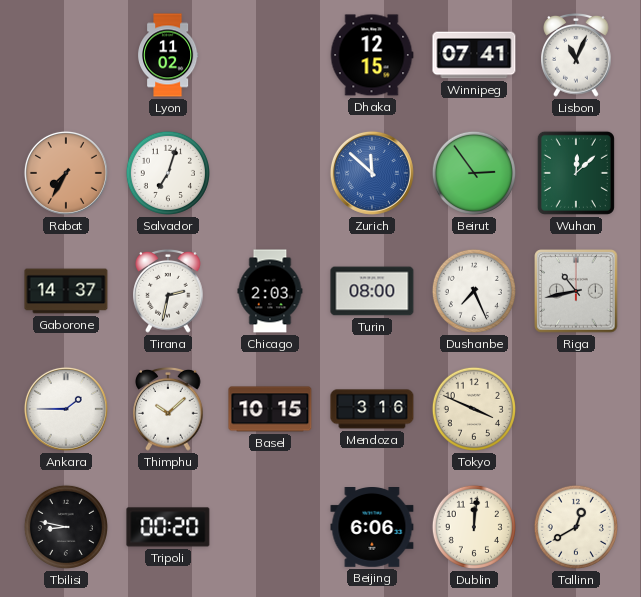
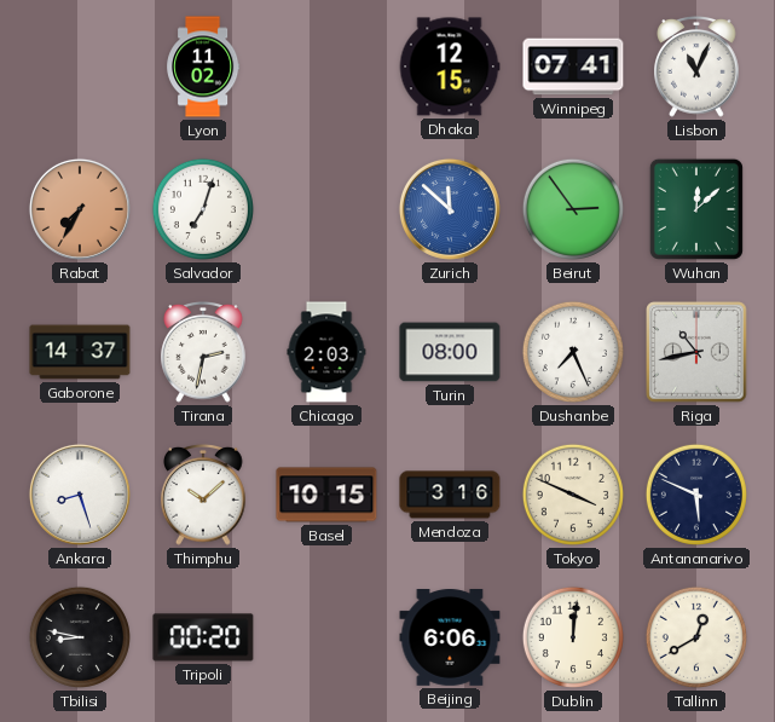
Ankara: 1:45 -> 8:27
Antananarivo: none -> 5:49
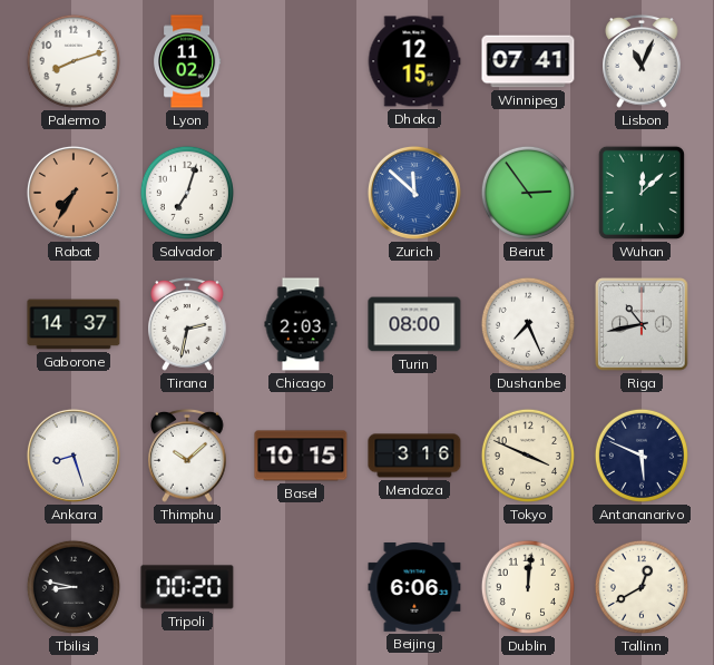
Palermo: none -> 8:12
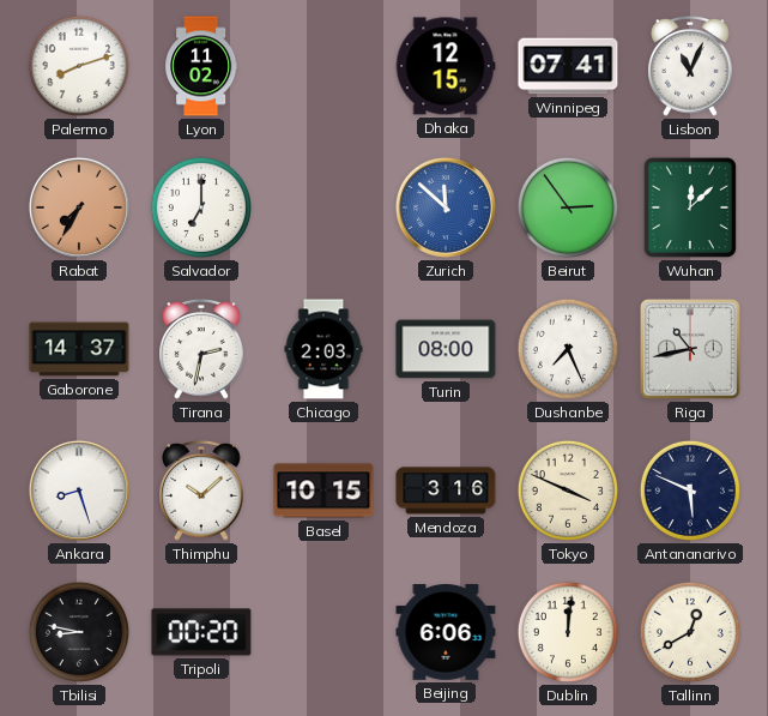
Salvador: 7:03 -> 7:00
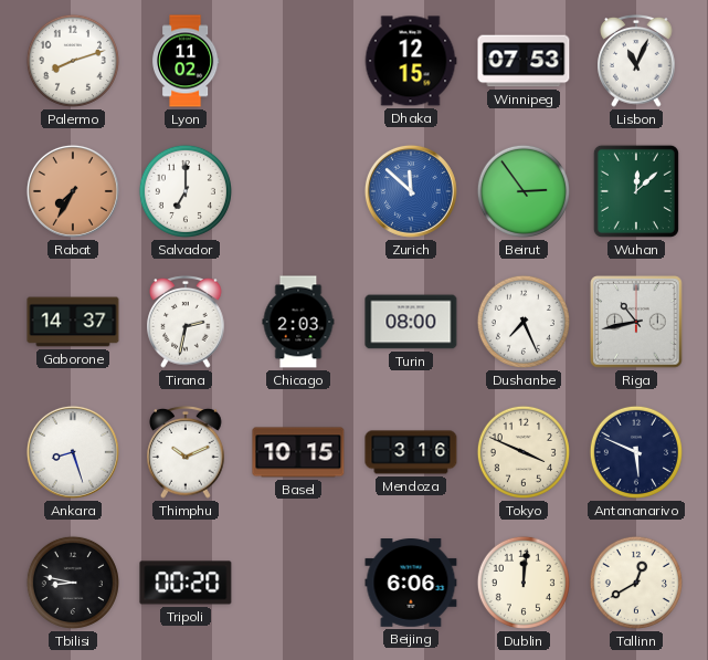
Winnipeg: 07:41 -> 07:53
Thimphu: 10:08 -> 10:11
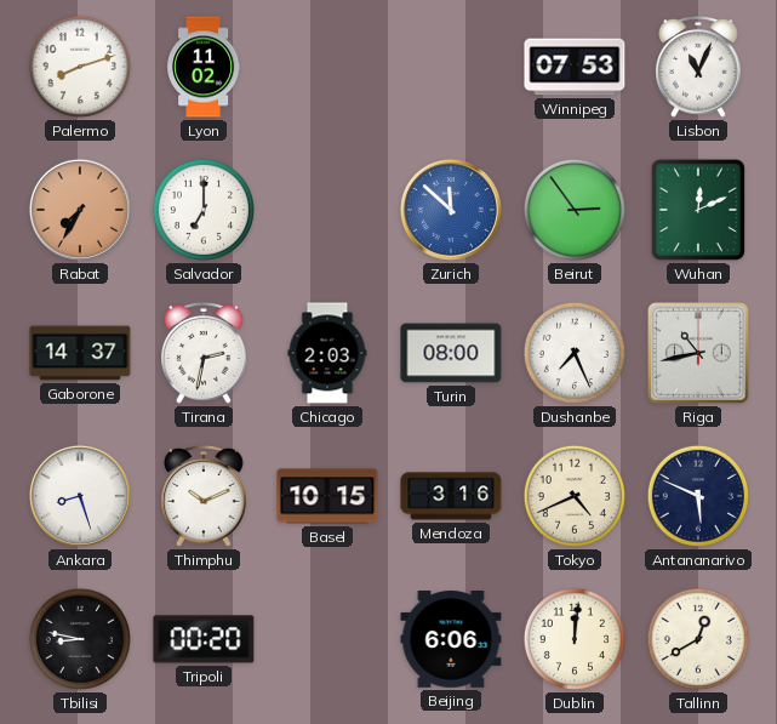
Dhaka: 12:15 -> none
Wuhan: 12:08 -> 12:11
Tokyo: 3:49 -> 4:41
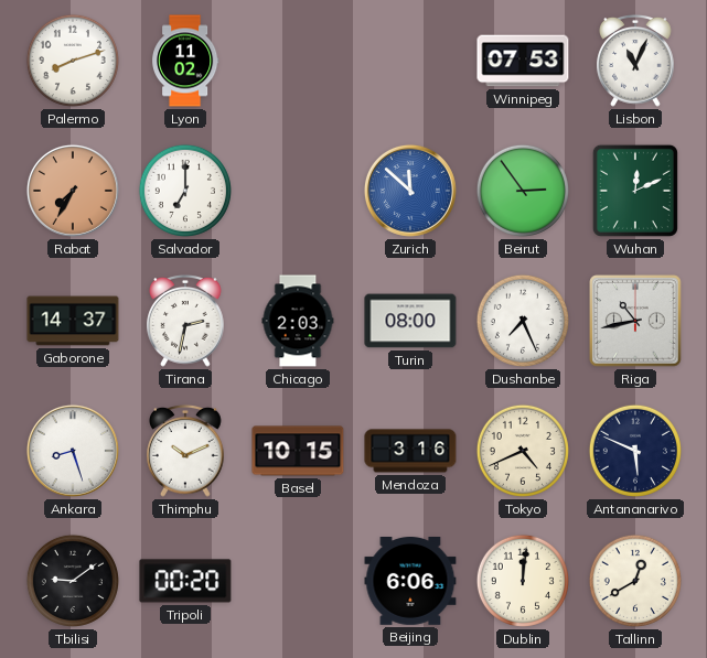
Tbilisi: 8:47 -> 9:09
